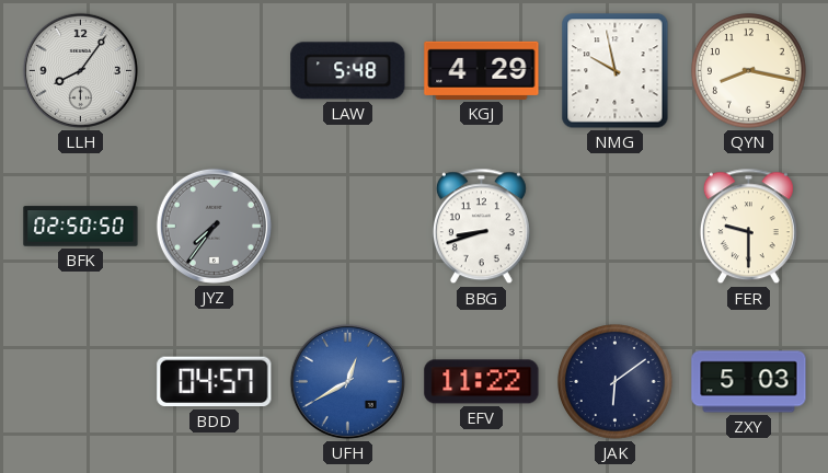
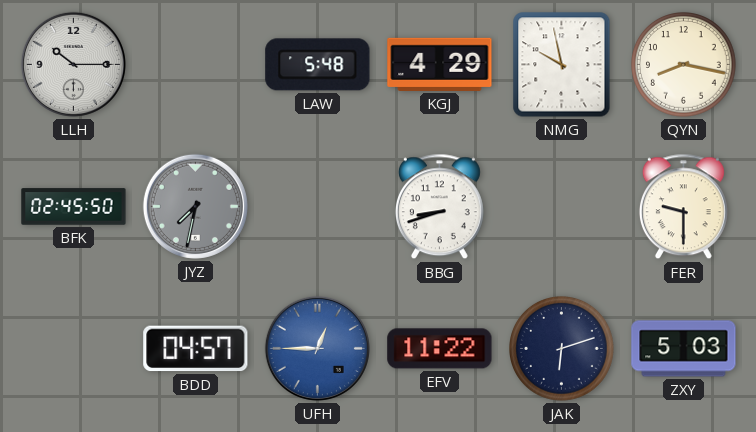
LLH: 8:06 -> 10:15
BFK: 02:50 -> 02:45
JYZ: 7:36 -> 7:32
UFH: 12:40 -> 12:45
JAK: 6:09 -> 6:12
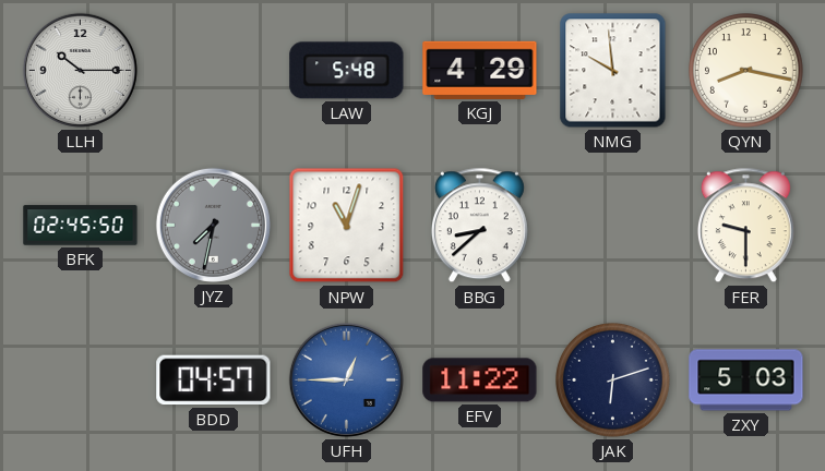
NMG: 9:58 -> 9:59
NPW: none -> 11:03
BBG: 8:42 -> 8:38
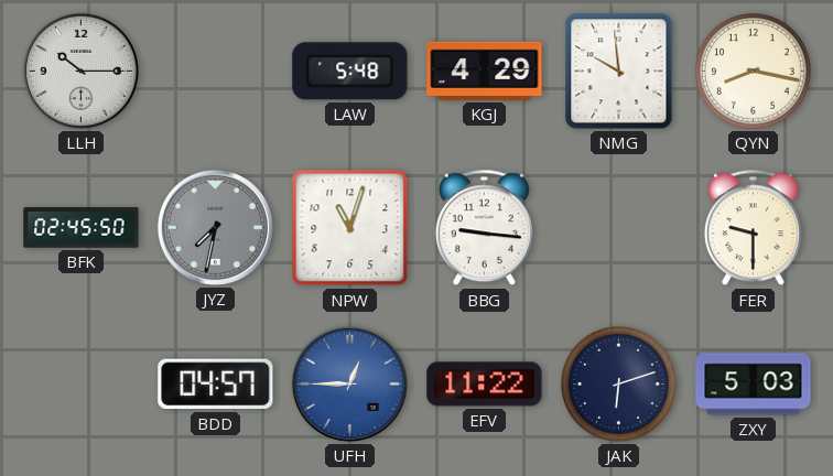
BBG: 8:38 -> 9:16
